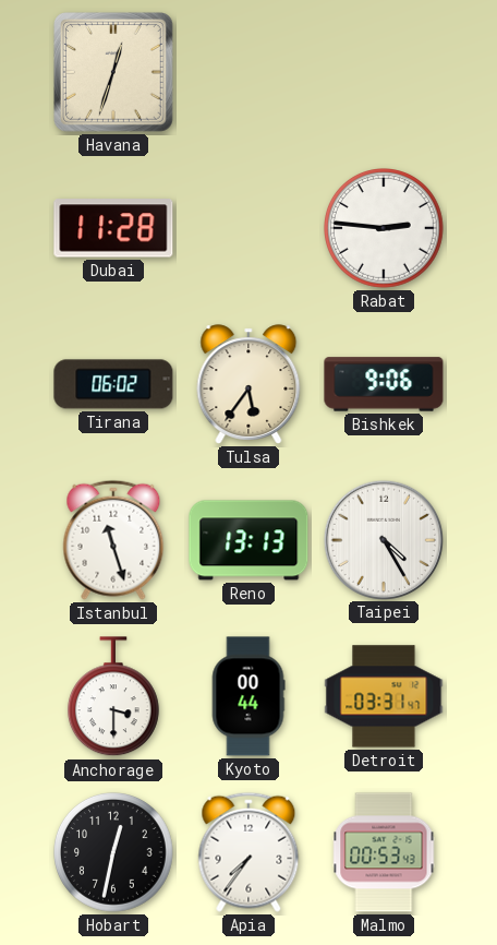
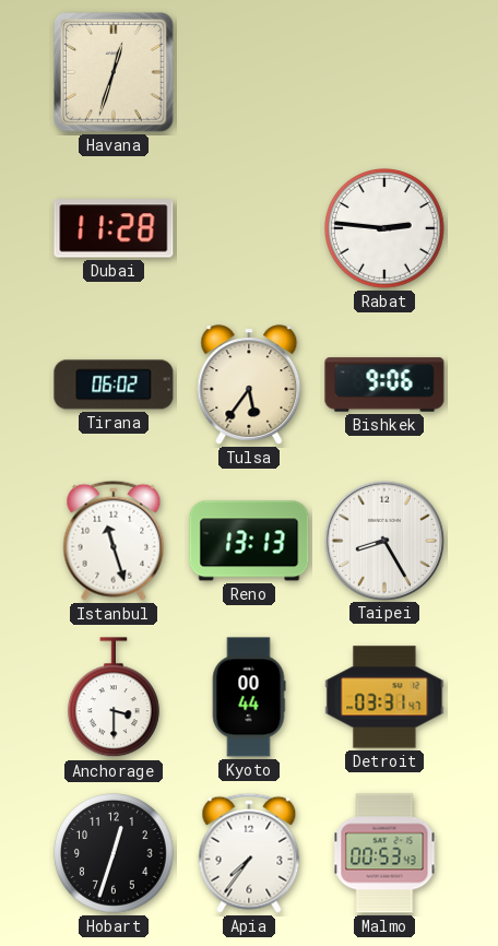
Taipei: 4:25 -> 8:25
Hobart: 12:32 -> 12:33
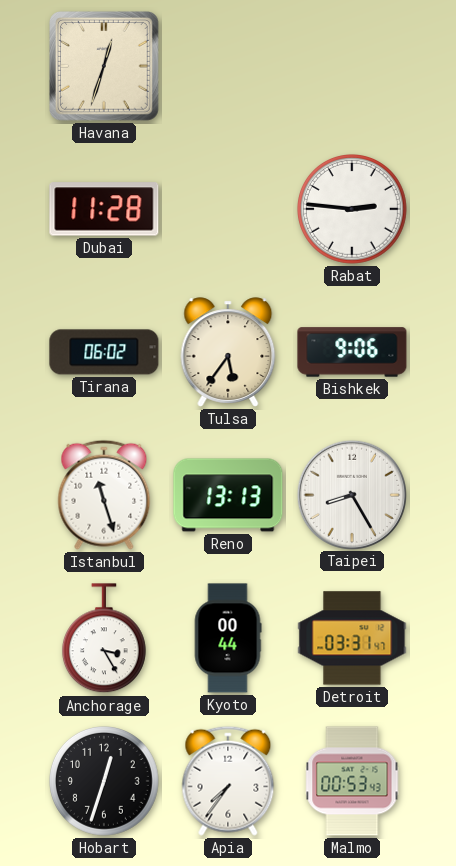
Anchorage: 3:30 -> 3:25
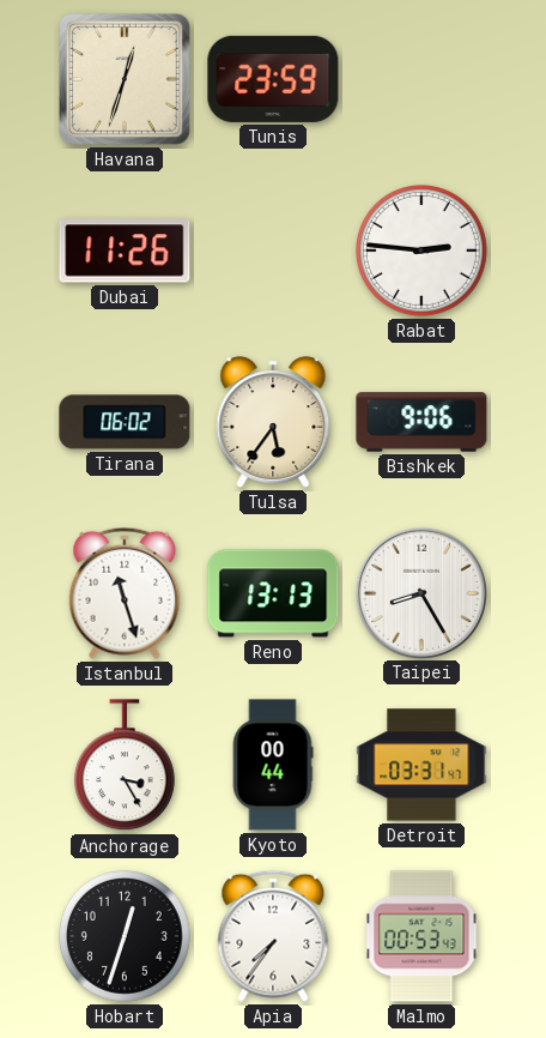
Tunis: none -> 23:59
Dubai: 11:28 -> 11:26
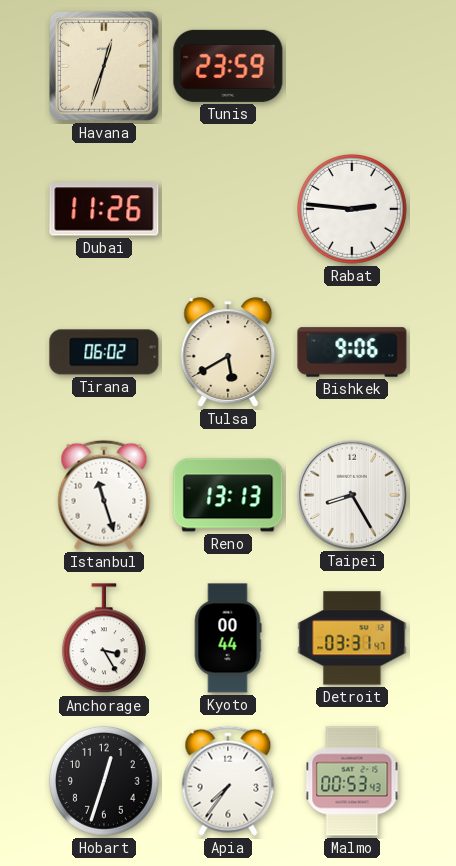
Tulsa: 5:36 -> 5:40
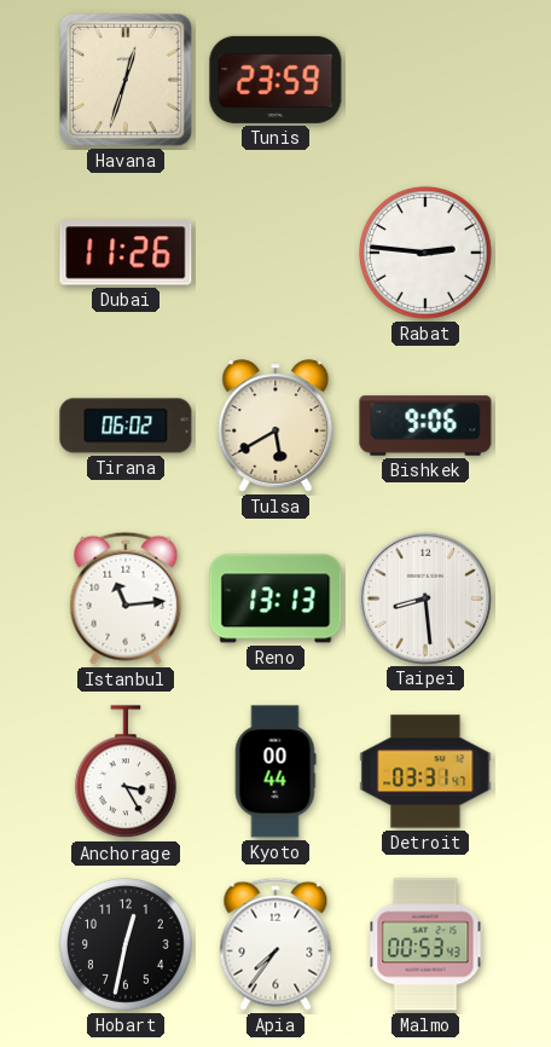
Istanbul: 11:27 -> 11:14
Taipei: 8:25 -> 8:29
Hobart: 12:33 -> 12:32
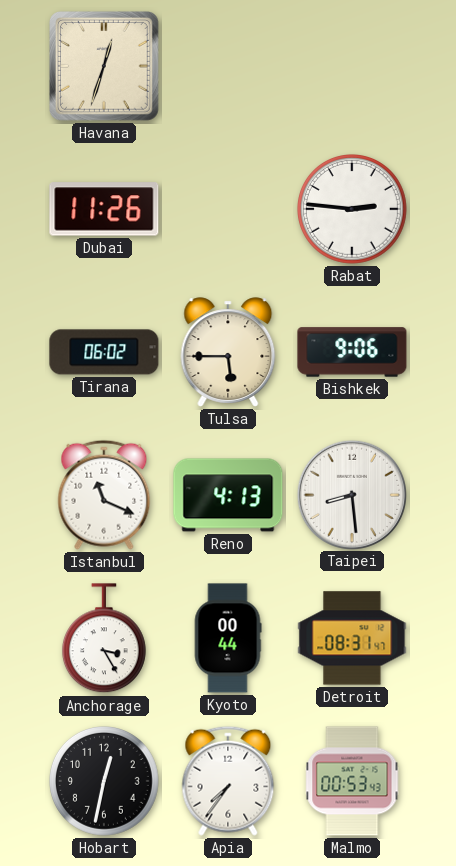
Tunis: 23:59 -> none
Tulsa: 5:40 -> 5:45
Istanbul: 11:14 -> 11:19
Reno: 13:13 -> 4:13
Detroit: 03:31 -> 08:31
